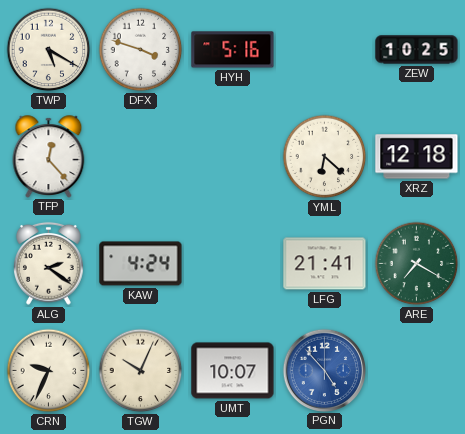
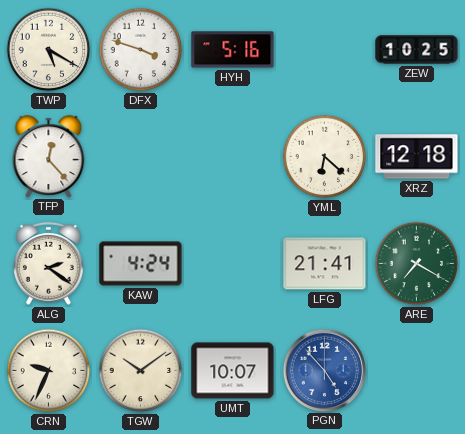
TGW: 10:04 -> 10:09
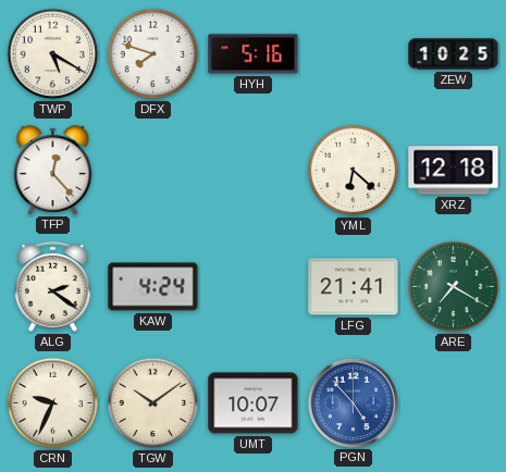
DFX: 3:48 -> 7:48
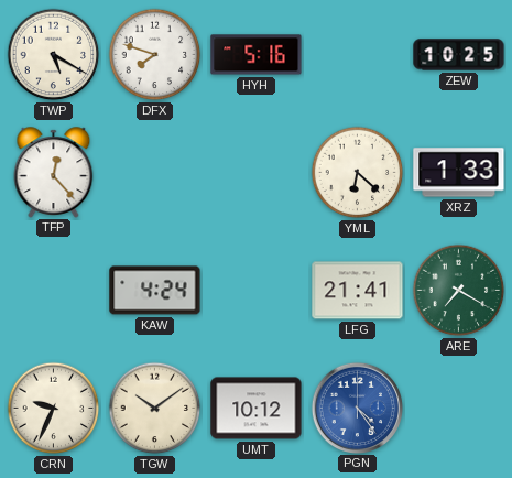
XRZ: 12:18 -> 1:33
ALG: 2:21 -> none
UMT: 10:07 -> 10:12
PGN: 4:53 -> 4:24
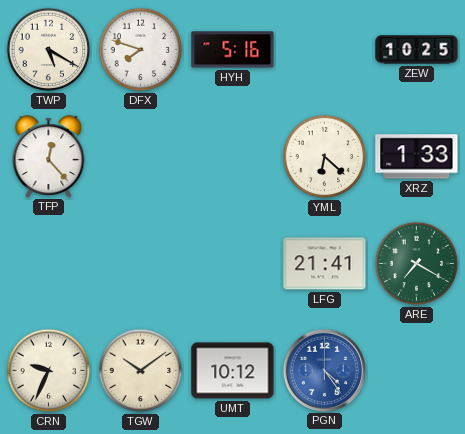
KAW: 4:24 -> none
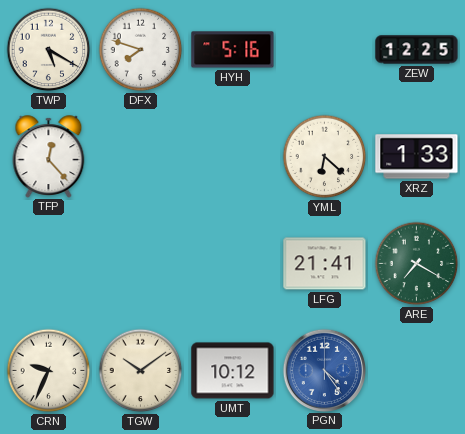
ZEW: 10:25 -> 12:25
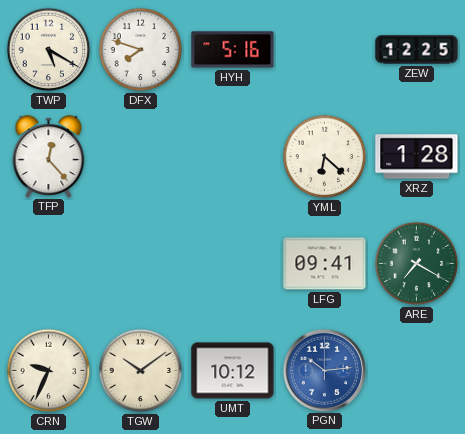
XRZ: 1:33 -> 1:28
LFG: 21:41 -> 09:41
PGN: 4:24 -> 10:14
